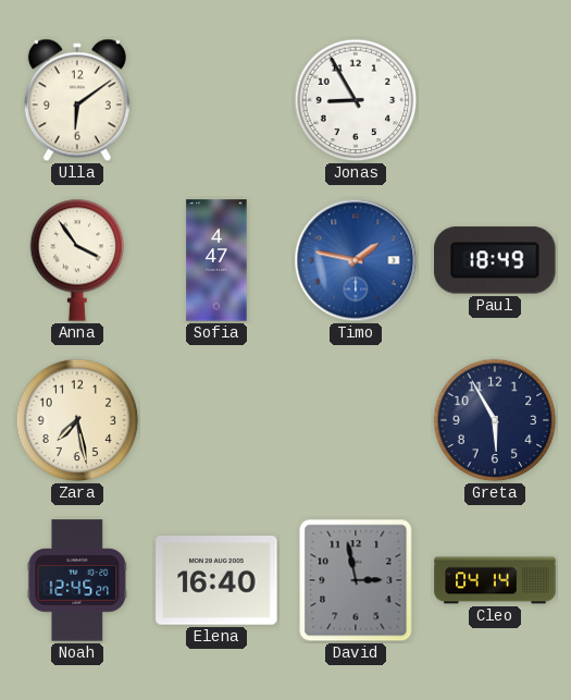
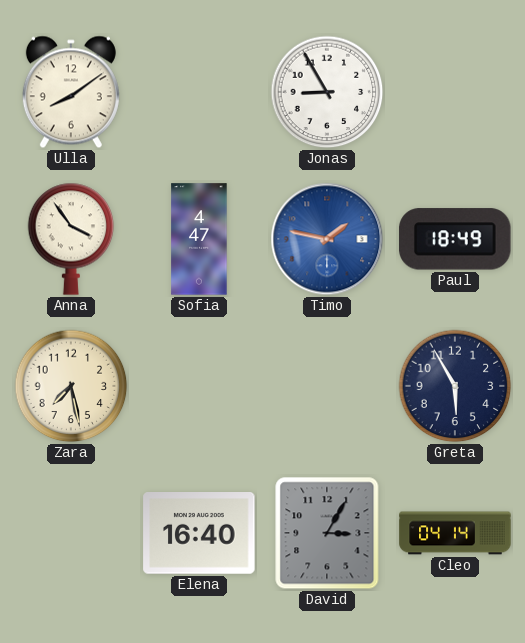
Ulla: 6:09 -> 8:09
Noah: 12:45 -> none
David: 2:58 -> 3:05
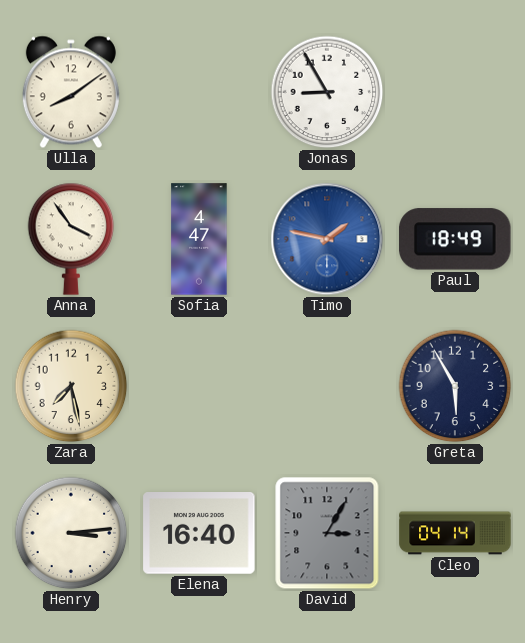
Henry: none -> 3:14
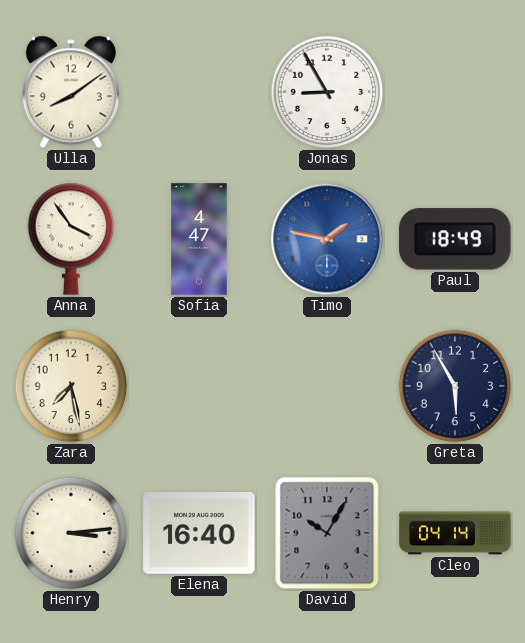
David: 3:05 -> 10:05
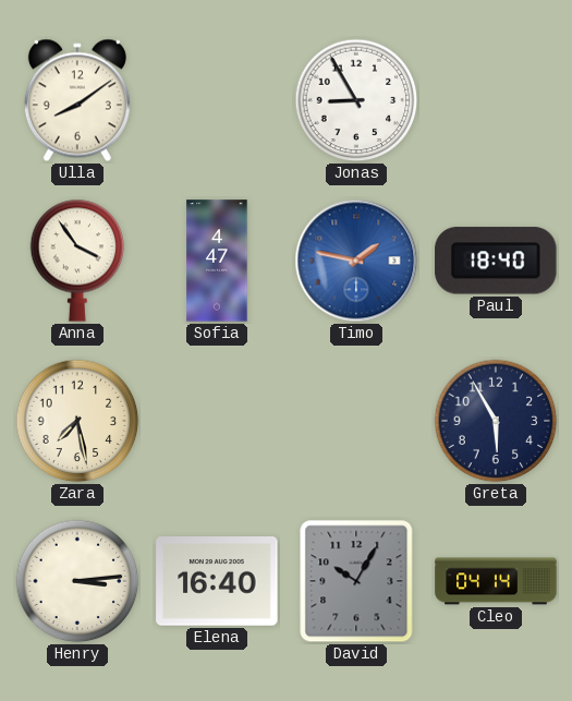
Paul: 18:49 -> 18:40
